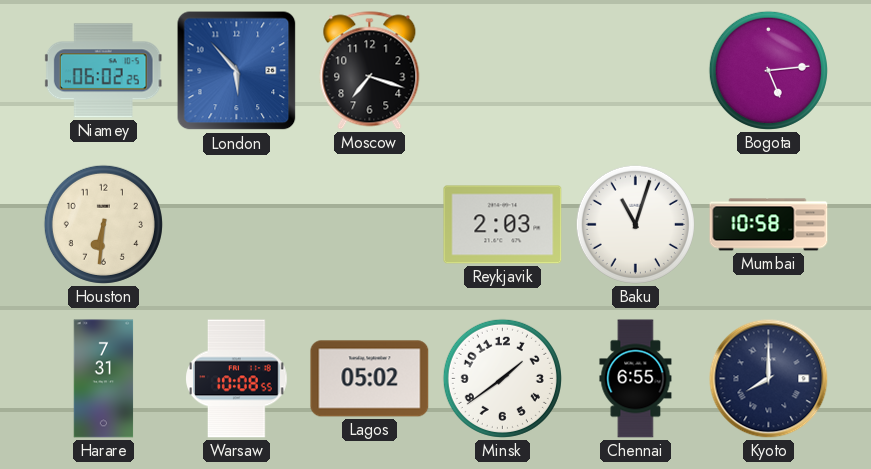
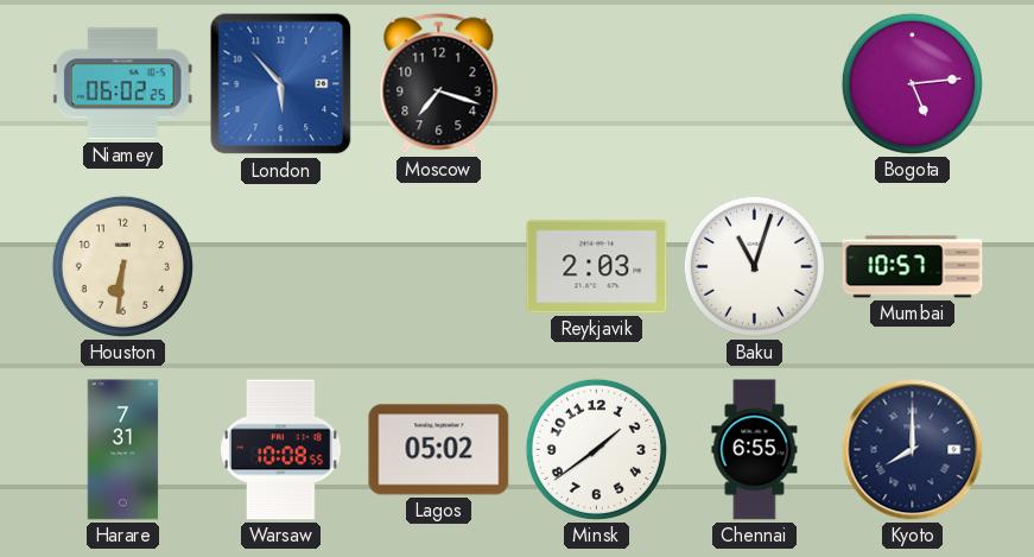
Mumbai: 10:58 -> 10:57
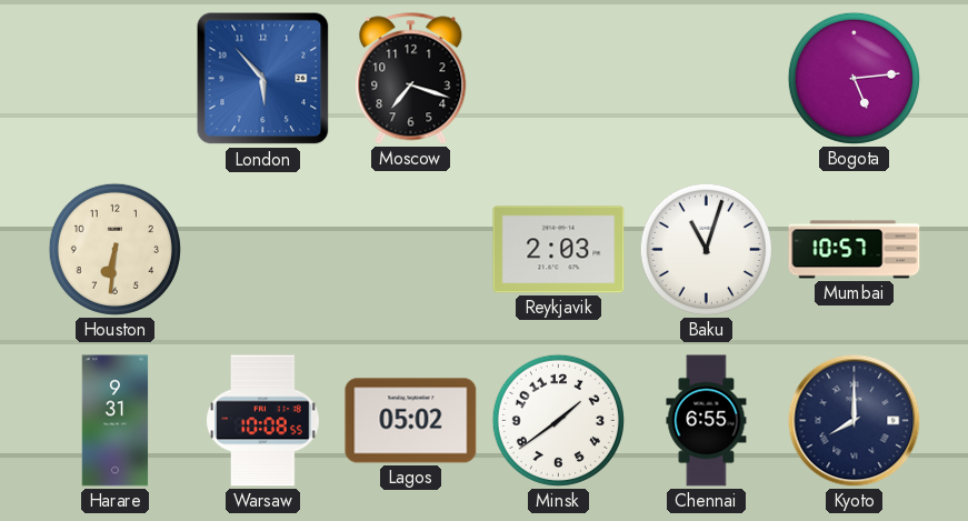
Niamey: 06:02 -> none
Harare: 7:31 -> 9:31
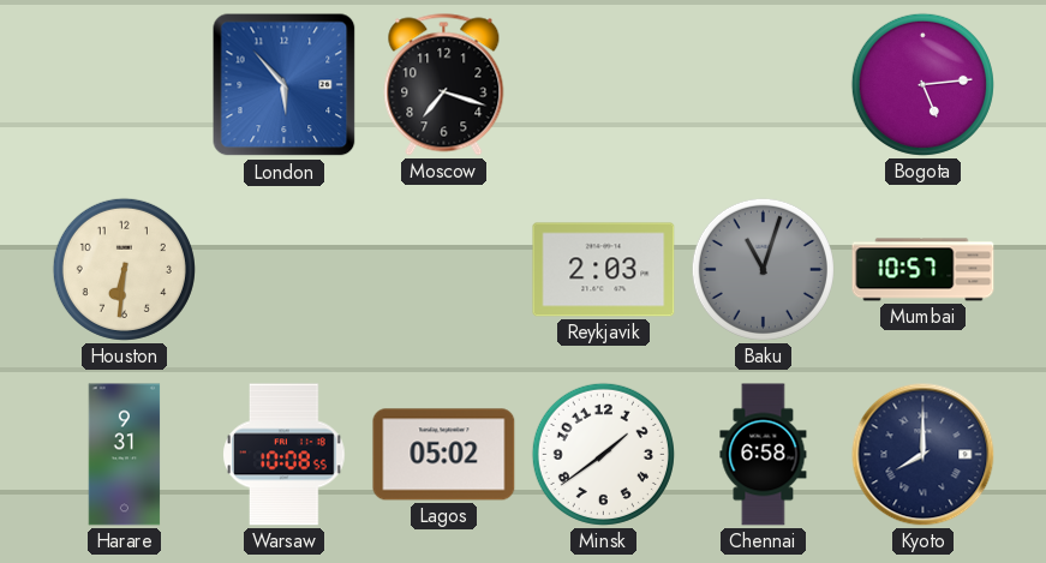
Baku dial: white -> grey
Chennai: 6:55 -> 6:58
